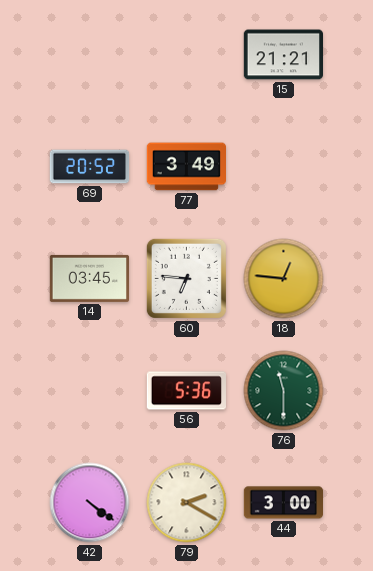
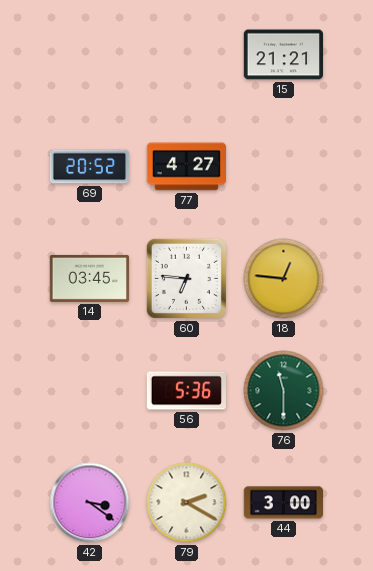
77: 3:49 -> 4:27
42: 4:21 -> 3:21
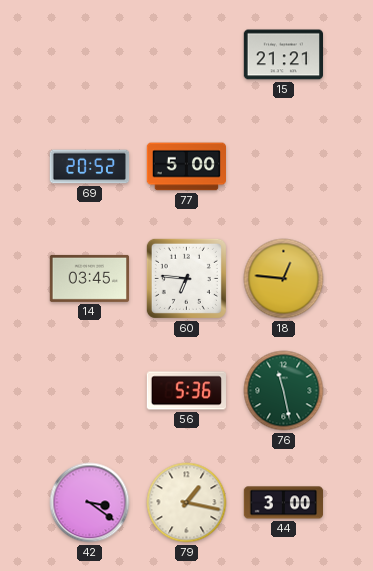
77: 4:27 -> 5:00
76: 11:30 -> 11:28
79: 2:20 -> 1:17
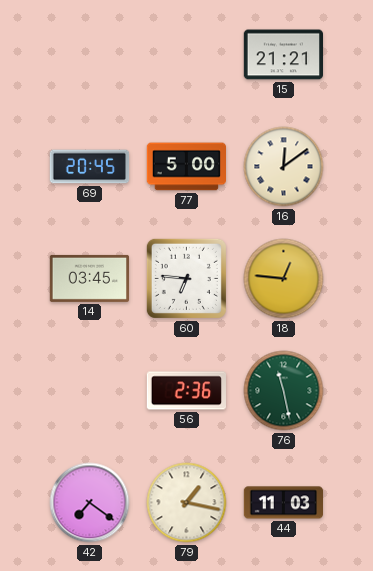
69: 20:52 -> 20:45
16: none -> 12:09
56: 5:36 -> 2:36
42: 3:21 -> 7:21
44: 3:00 -> 11:03
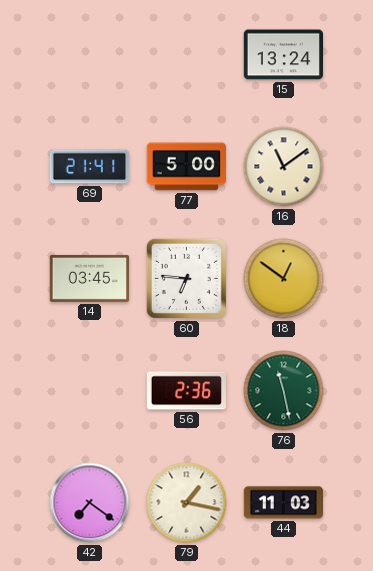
15: 21:21 -> 13:24
69: 20:45 -> 21:41
16: 12:09 -> 11:09
18: 12:46 -> 12:51
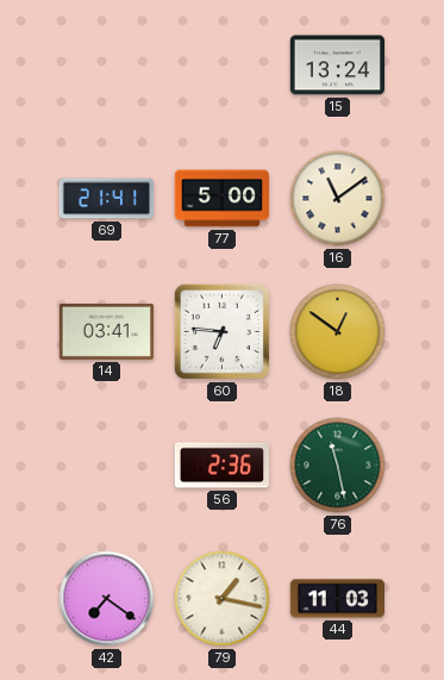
14: 03:45 -> 03:41
